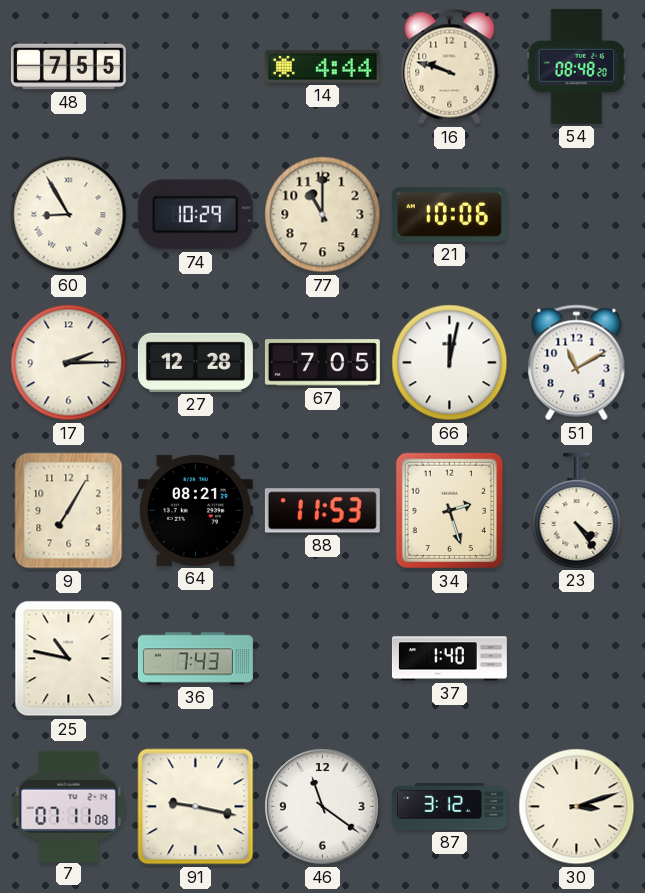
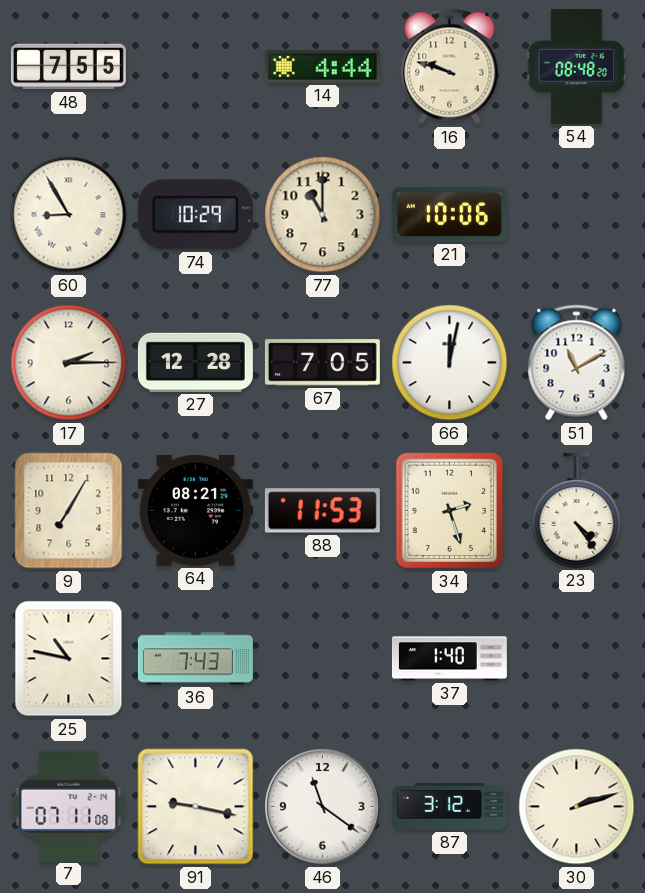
30: 3:12 -> 2:12
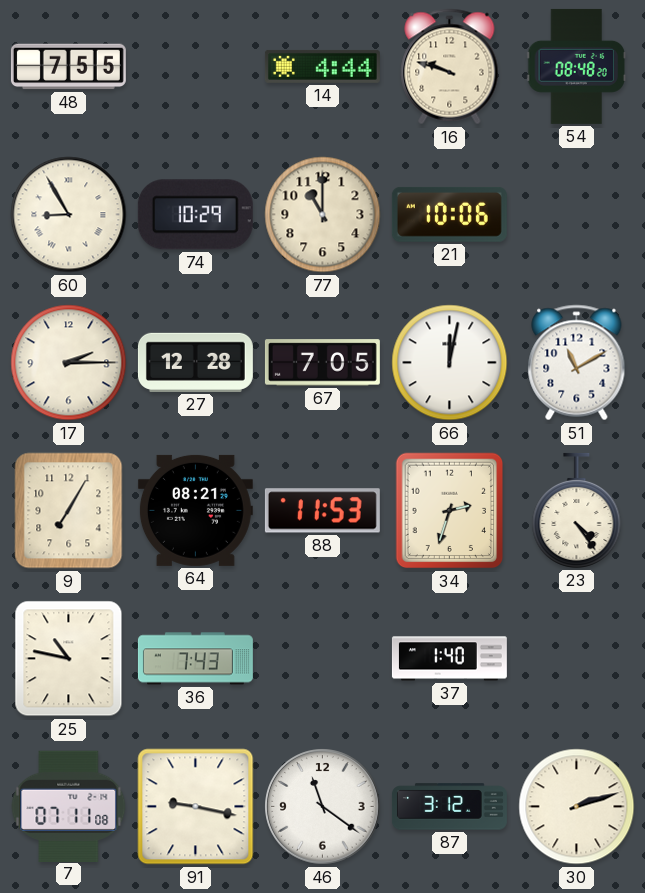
34: 2:27 -> 2:33
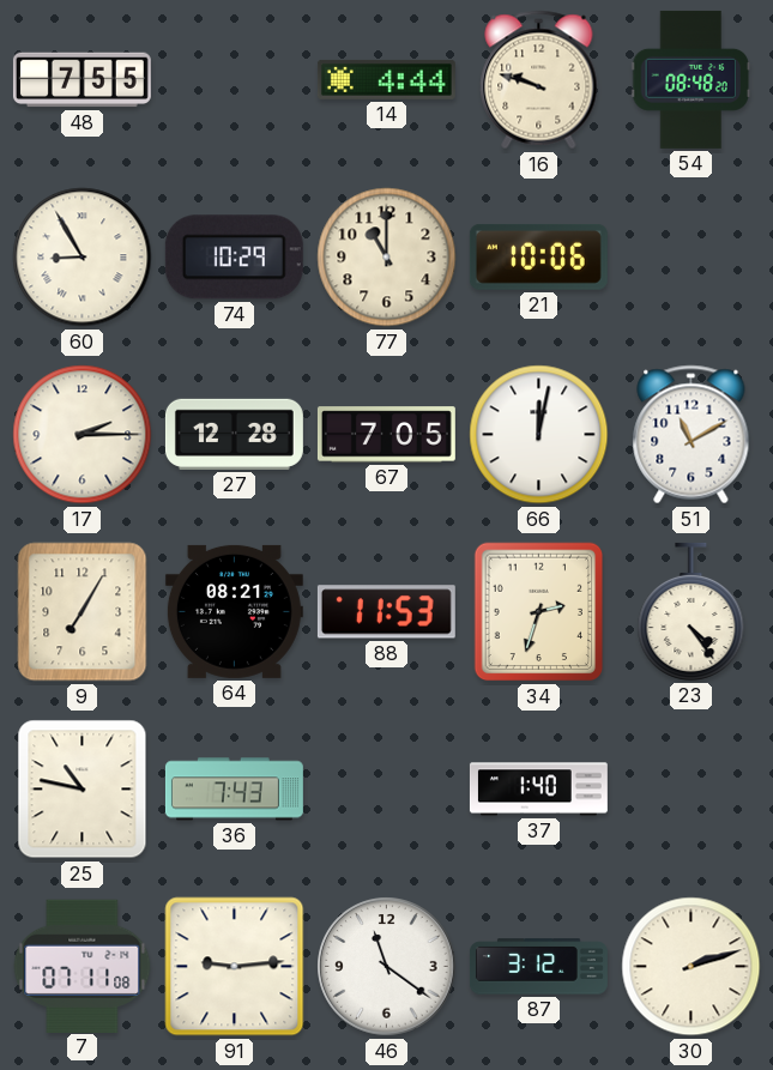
91: 9:17 -> 9:14
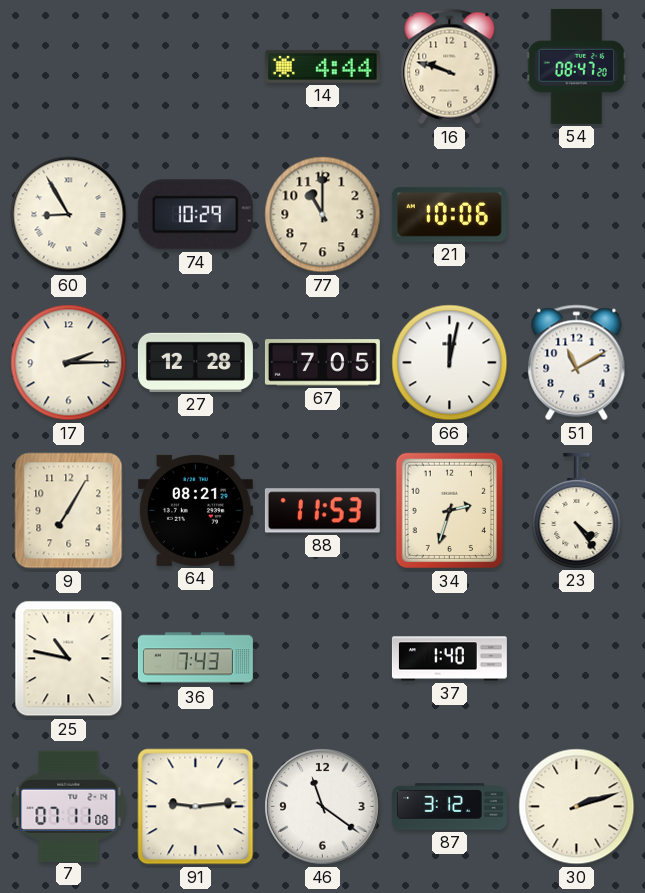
48: 7:55 -> none
54: 08:48 -> 08:47
